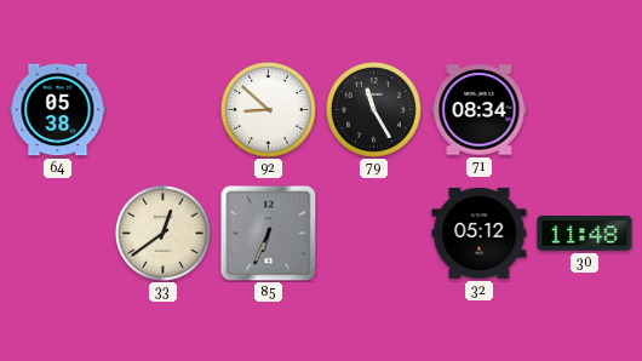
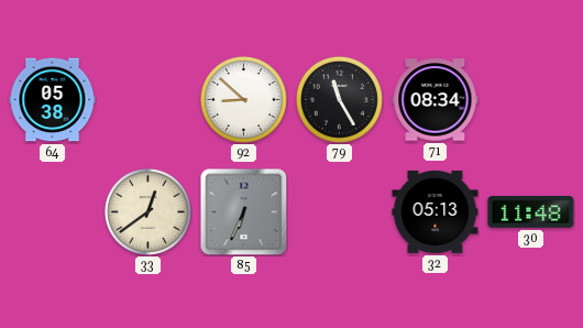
32: 05:12 -> 05:13
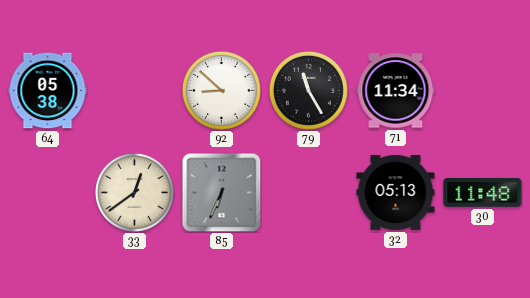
71: 08:34 -> 11:34
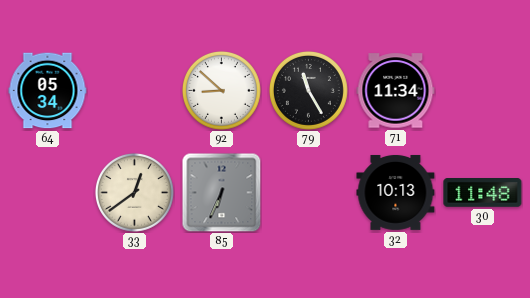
64: 05:38 -> 05:34
32: 05:13 -> 10:13
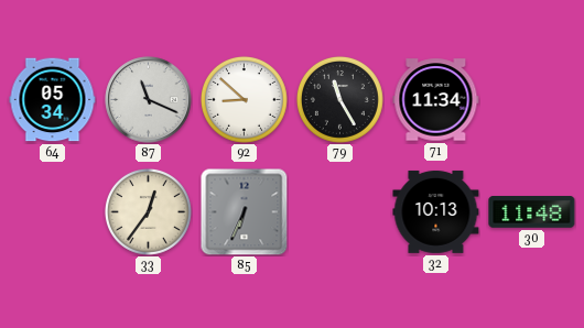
87: none -> 11:19
33: 12:39 -> 12:36
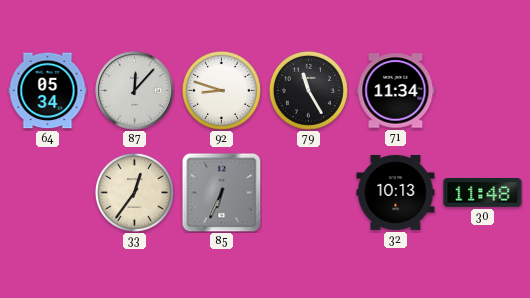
87: 11:19 -> 12:07
92: 8:52 -> 8:48
